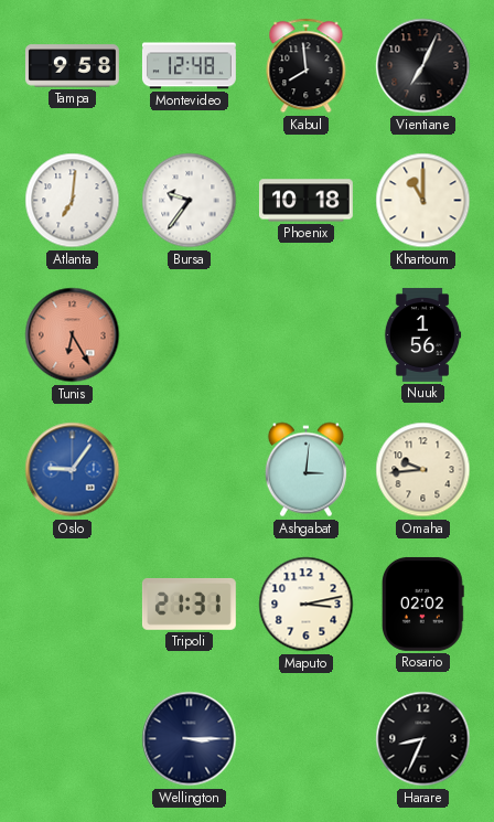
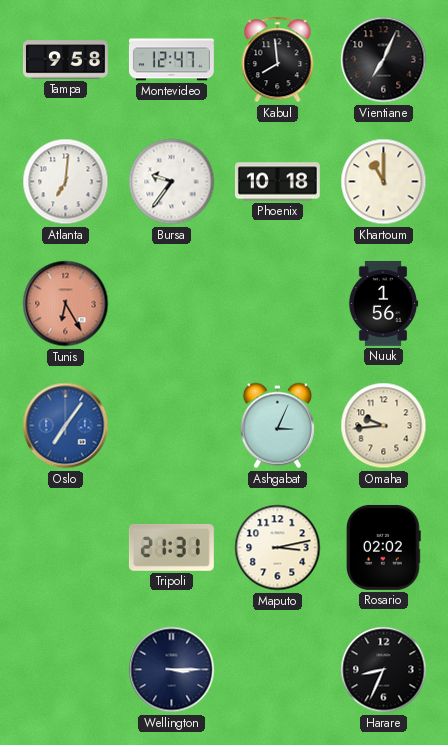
Montevideo: 12:48 -> 12:47
Oslo: 9:06 -> 7:06
Ashgabat: 3:01 -> 3:04
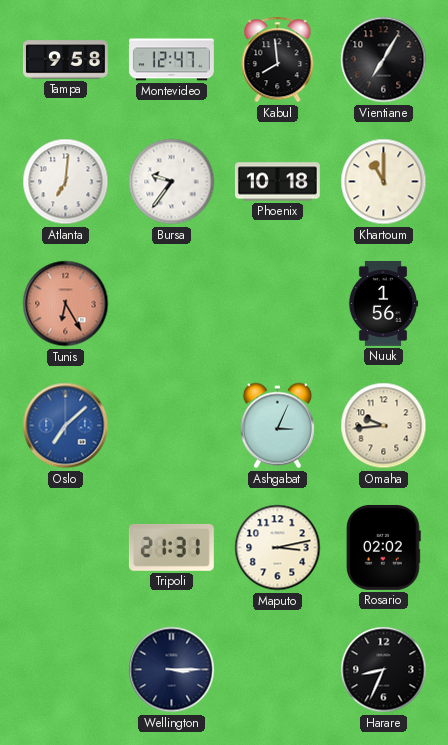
Vientiane: 7:04 -> 7:05
Oslo: 7:06 -> 7:08
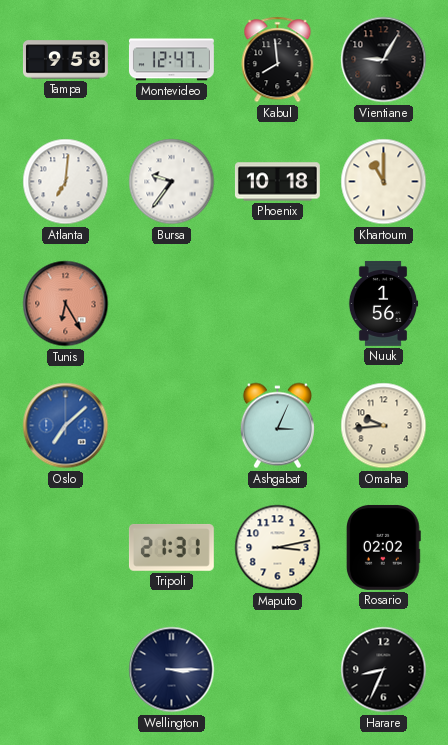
Vientiane: 7:05 -> 9:05
